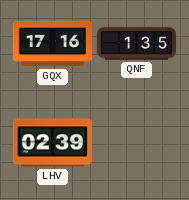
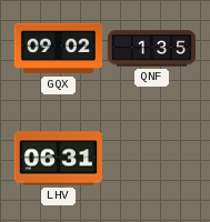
GQX: 17:16 -> 09:02
LHV: 02:39 -> 06:31
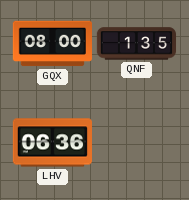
GQX: 09:02 -> 08:00
LHV: 06:31 -> 06:36
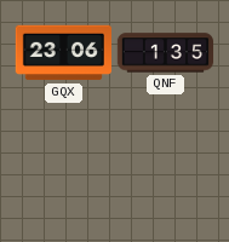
GQX: 08:00 -> 23:06
LHV: 06:36 -> none
